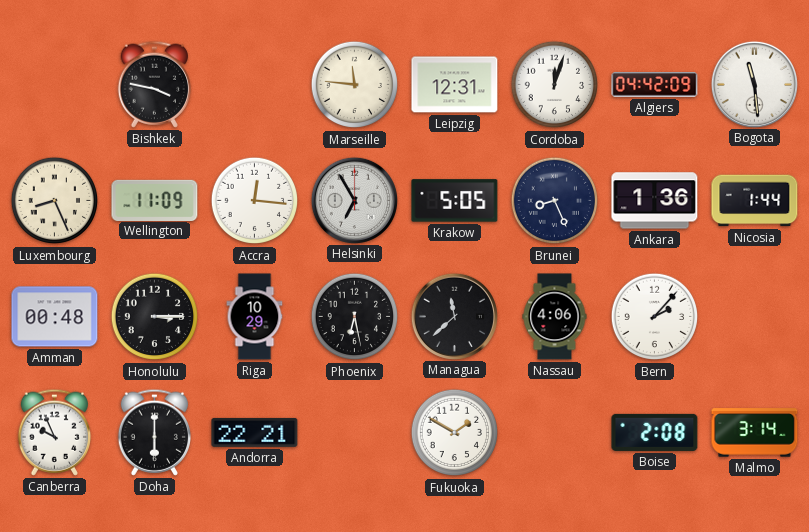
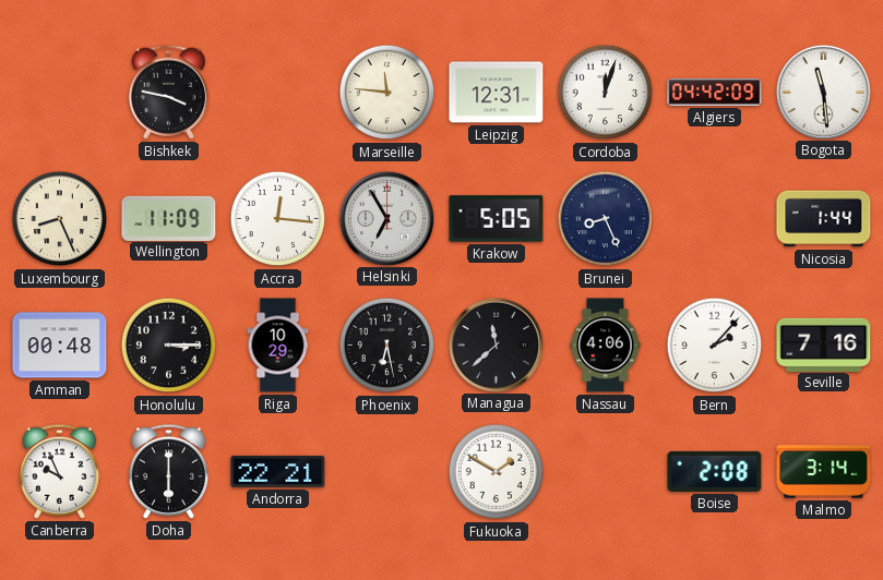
Ankara: 1:36 -> none
Seville: none -> 7:16
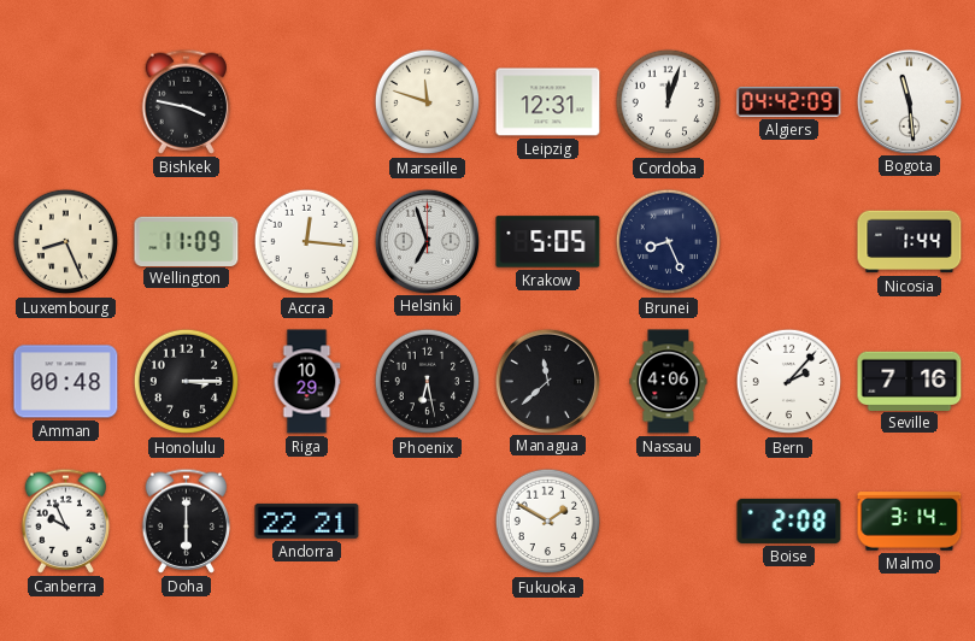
Marseille: 11:46 -> 11:48
Helsinki: 6:55 -> 6:57
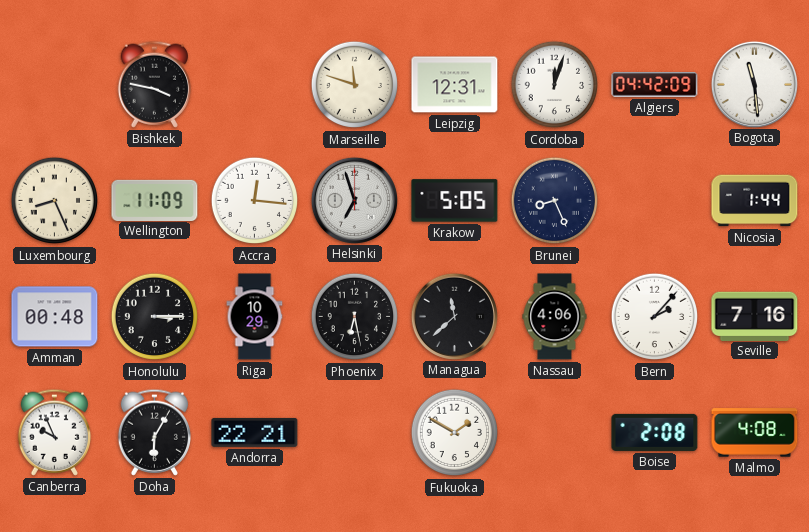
Doha: 6:00 -> 6:05
Malmo: 3:14 -> 4:08
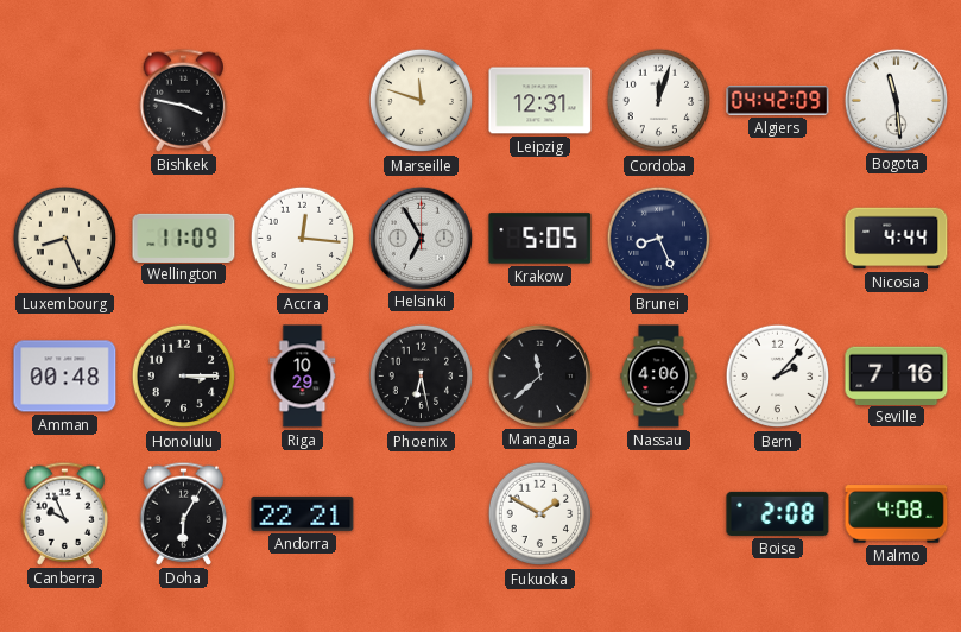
Helsinki: 6:57 -> 6:55
Nicosia: 1:44 -> 4:44
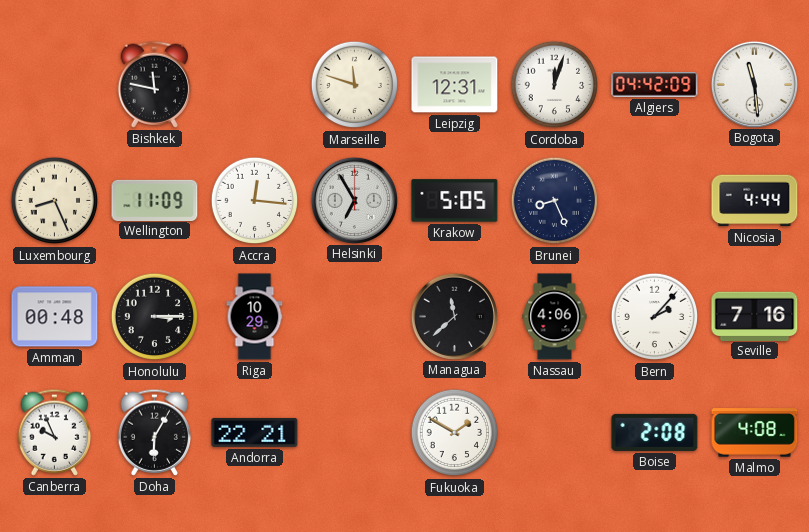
Bishkek: 3:47 -> 11:47
Phoenix: 6:28 -> none
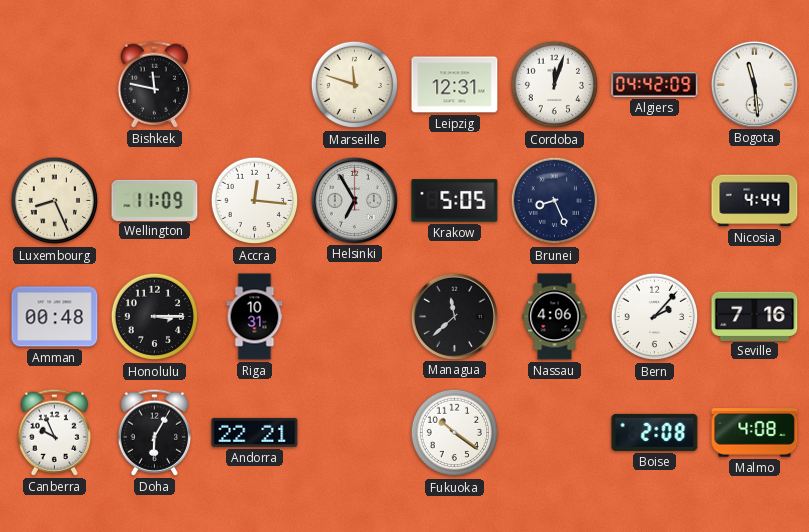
Riga: 10:29 -> 10:31
Fukuoka: 1:50 -> 10:21
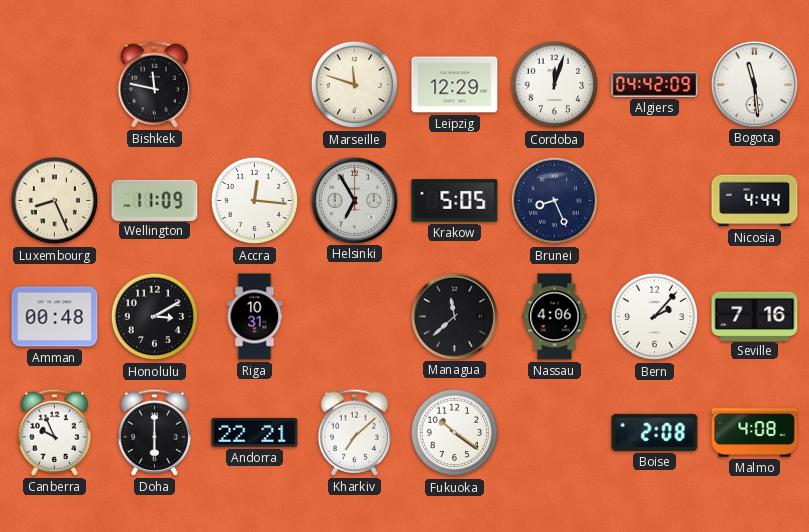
Leipzig: 12:31 -> 12:29
Honolulu: 3:15 -> 3:10
Doha: 6:05 -> 6:00
Kharkiv: none -> 7:08
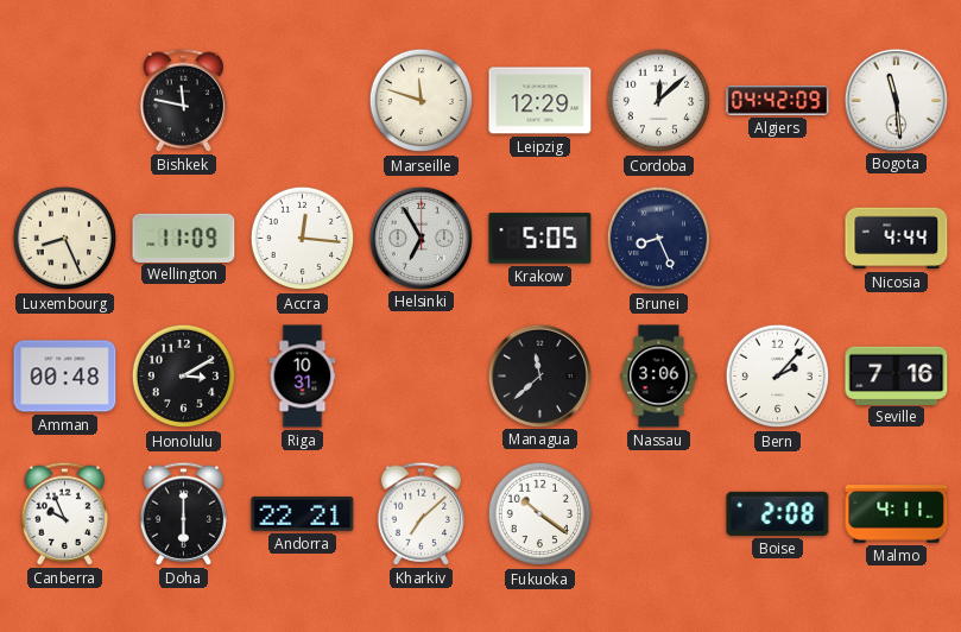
Cordoba: 12:03 -> 12:08
Nassau: 4:06 -> 3:06
Malmo: 4:08 -> 4:11
